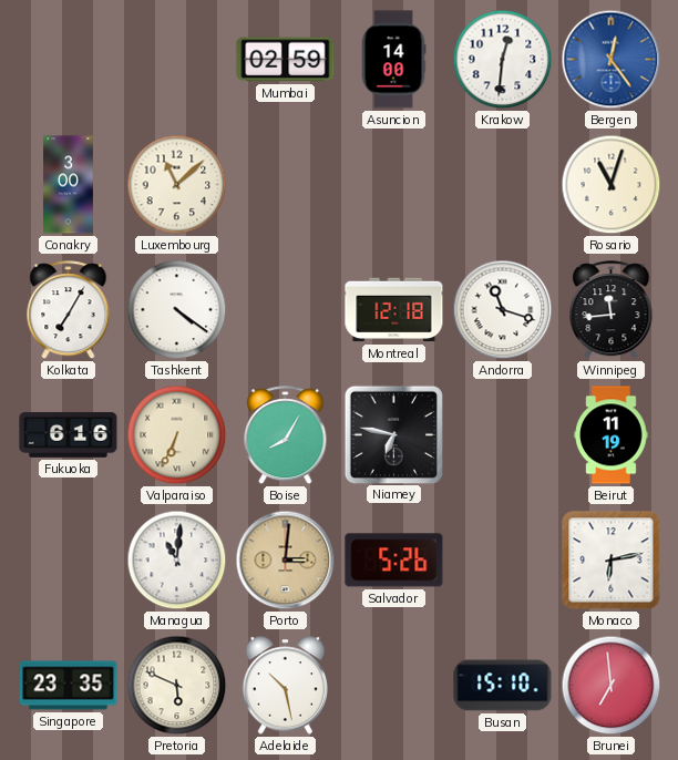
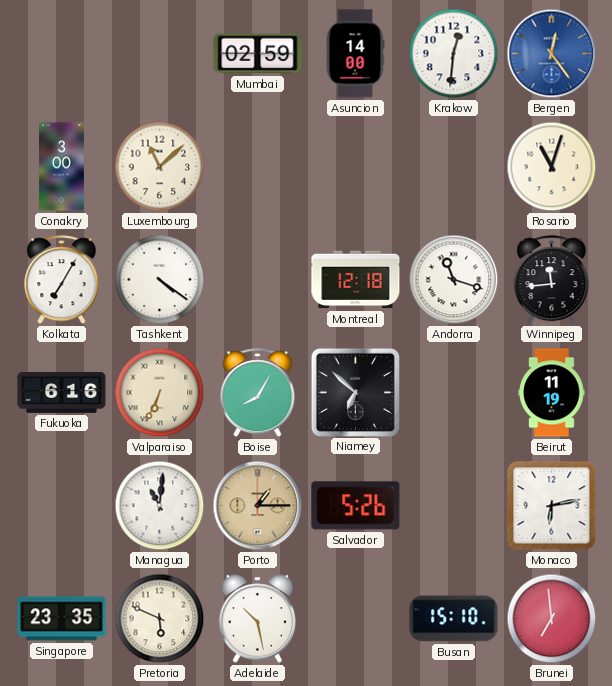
Niamey: 6:47 -> 6:52
Porto: 3:01 -> 1:15
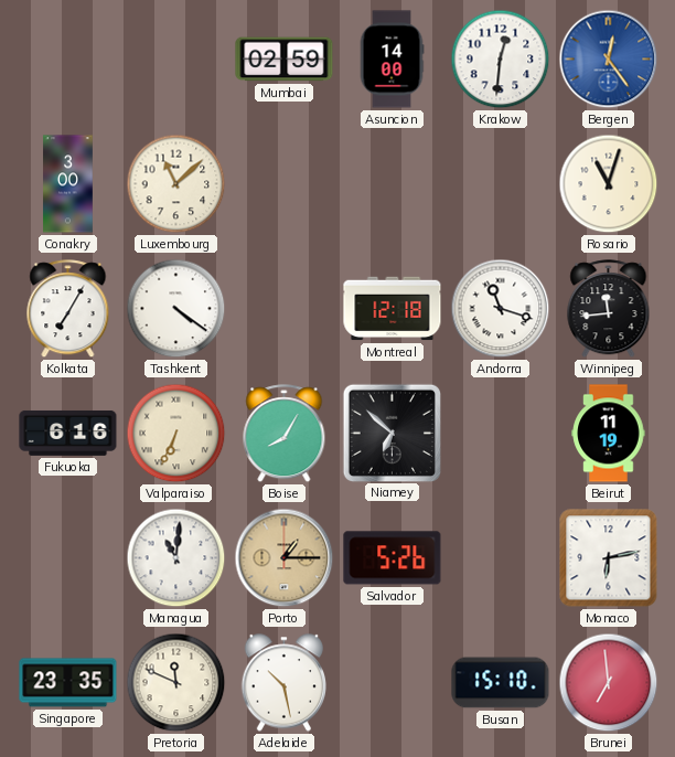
Pretoria: 5:49 -> 11:49
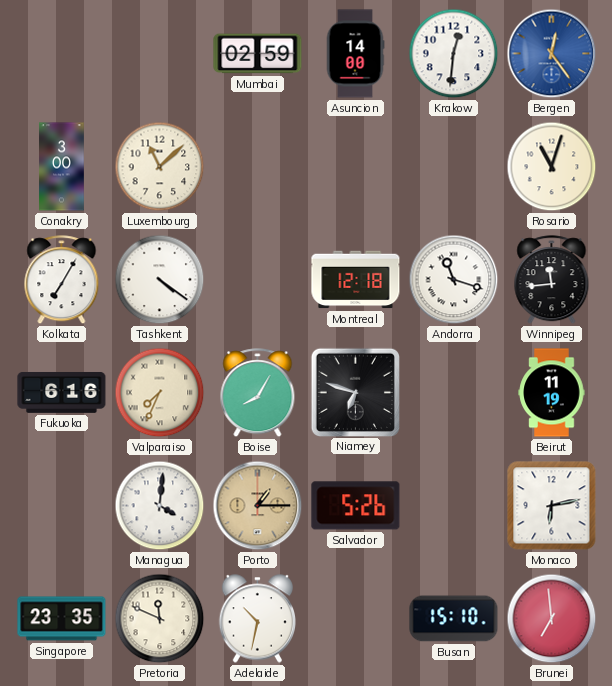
Valparaiso: 6:34 -> 7:34
Niamey: 6:52 -> 6:48
Managua: 11:01 -> 4:01
Adelaide: 10:28 -> 10:32
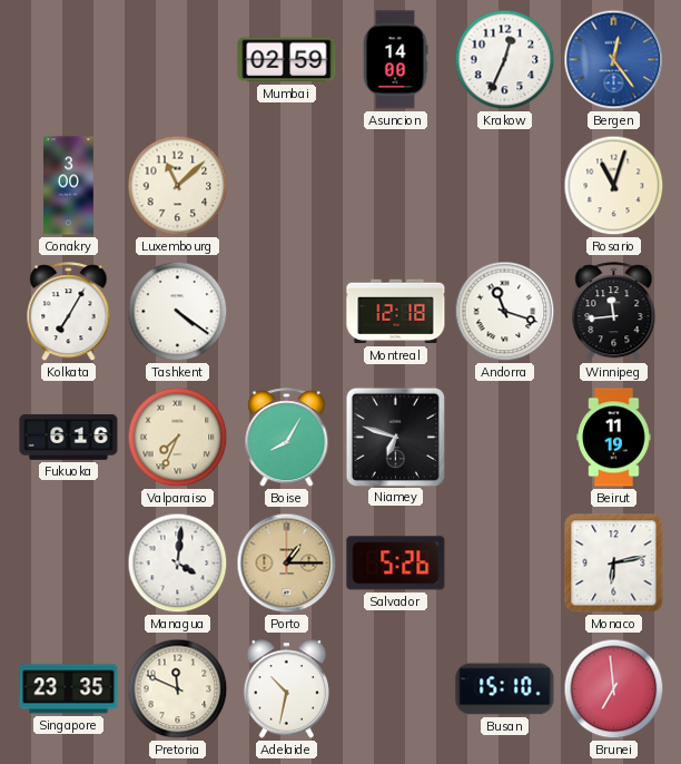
Krakow: 12:31 -> 12:34
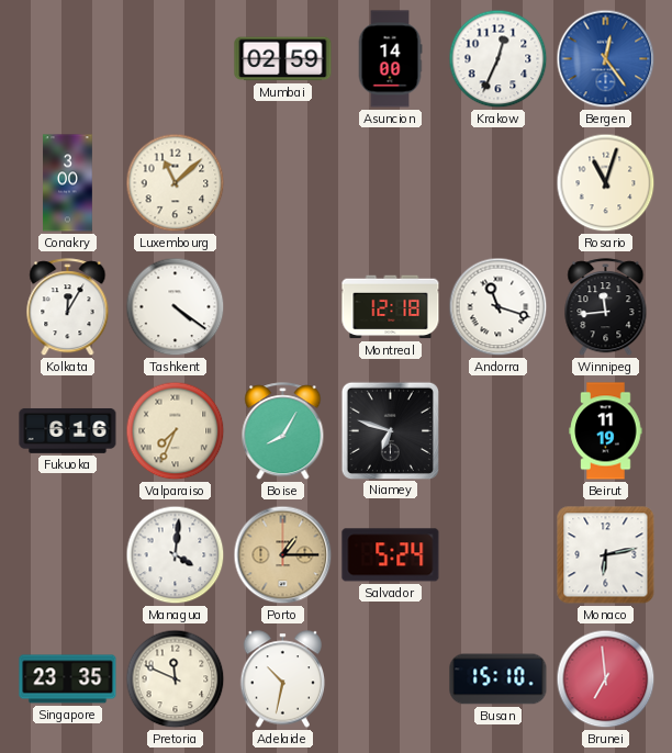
Kolkata: 7:05 -> 12:05
Salvador: 5:26 -> 5:24
